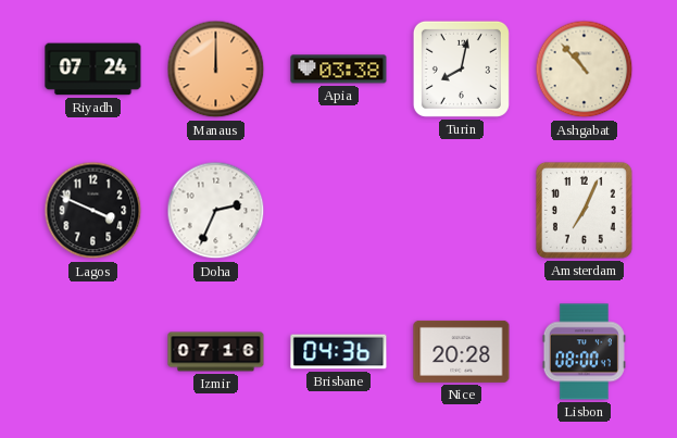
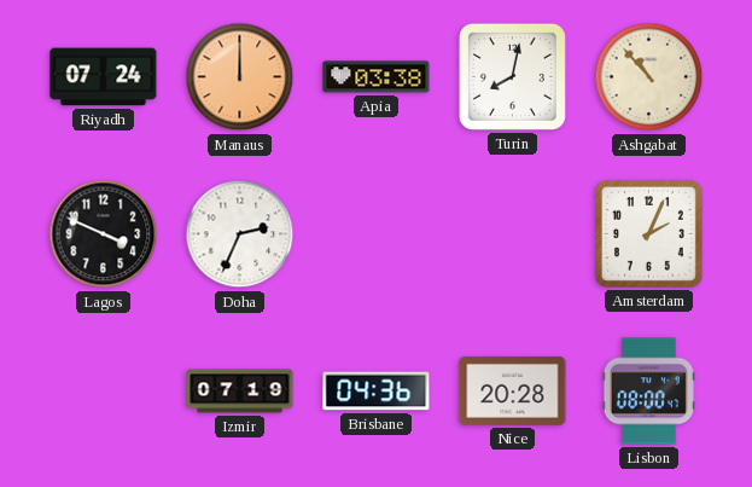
Amsterdam: 7:04 -> 2:04
Izmir: 07:16 -> 07:19
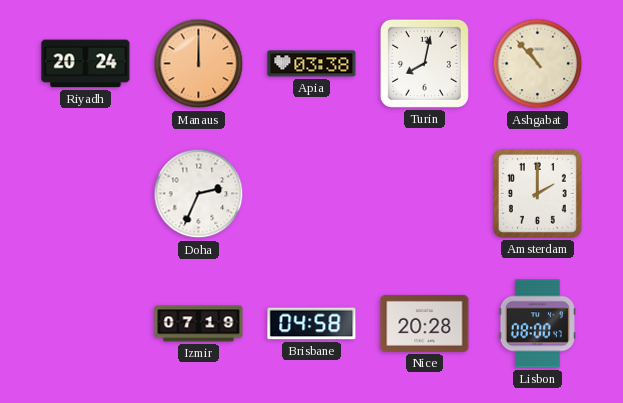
Riyadh: 07:24 -> 20:24
Lagos: 3:49 -> none
Amsterdam: 2:04 -> 2:00
Brisbane: 04:36 -> 04:58
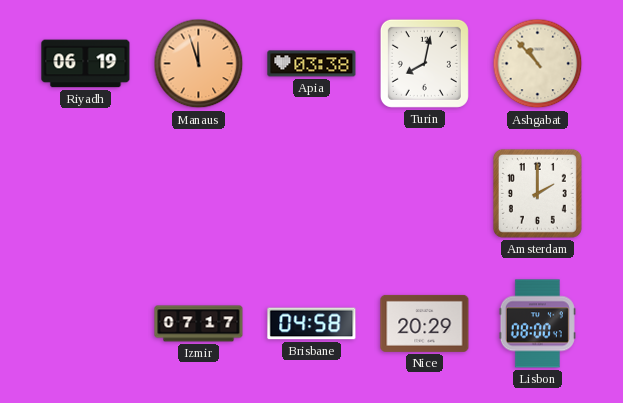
Riyadh: 20:24 -> 06:19
Manaus: 12:00 -> 11:57
Doha: 2:34 -> none
Izmir: 07:19 -> 07:17
Nice: 20:28 -> 20:29
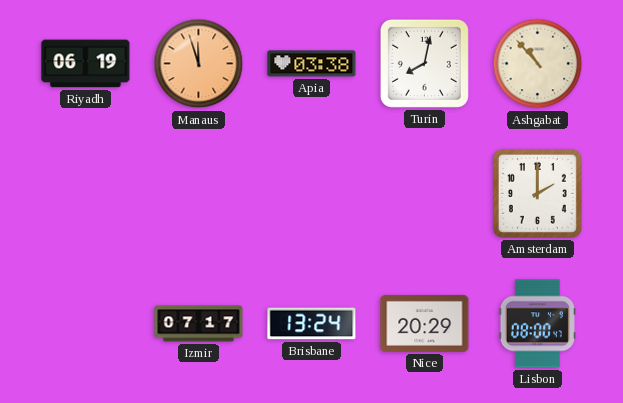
Brisbane: 04:58 -> 13:24
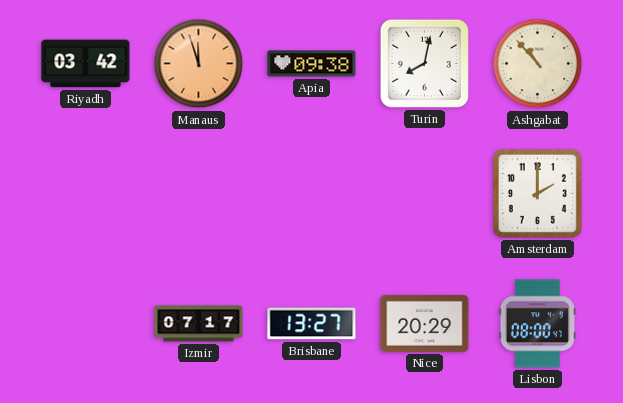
Riyadh: 06:19 -> 03:42
Apia: 03:38 -> 09:38
Brisbane: 13:24 -> 13:27
